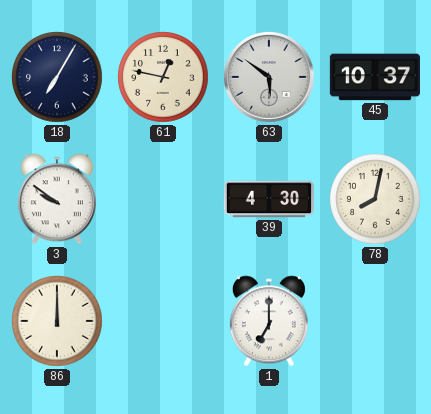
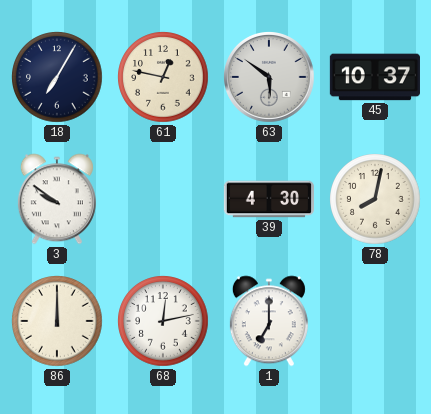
68: none -> 12:13
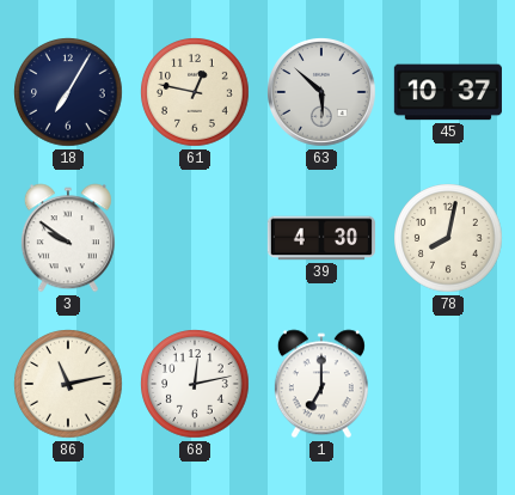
63: 5:51 -> 5:52
86: 12:00 -> 11:13
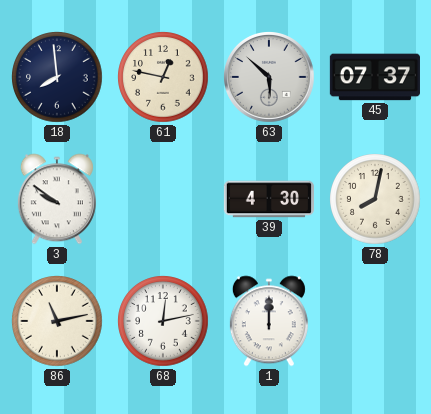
18: 7:05 -> 7:59
45: 10:37 -> 07:37
1: 7:00 -> 12:00
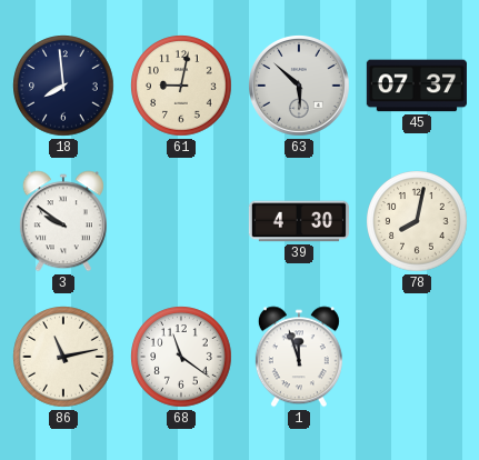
61: 12:47 -> 9:02
68: 12:13 -> 11:21
1: 12:00 -> 11:57
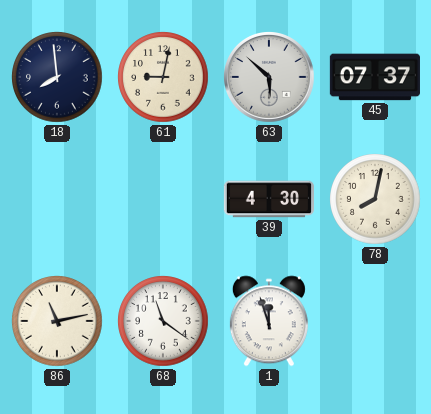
3: 9:51 -> none
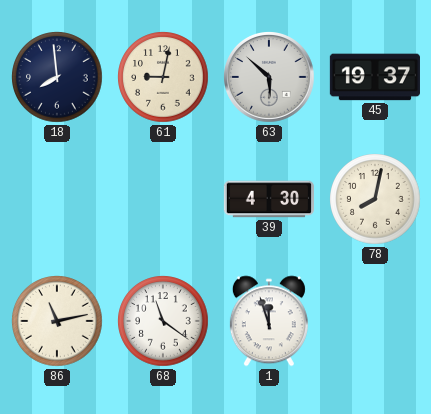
45: 07:37 -> 19:37
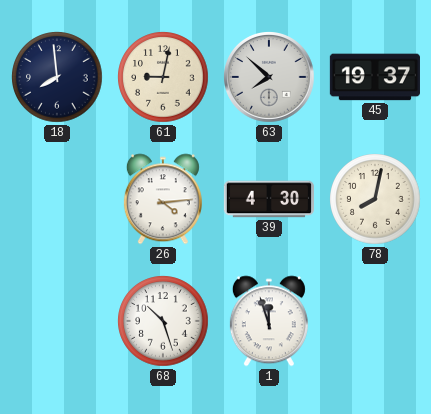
63: 5:52 -> 7:52
26: none -> 4:14
86: 11:13 -> none
68: 11:21 -> 10:27
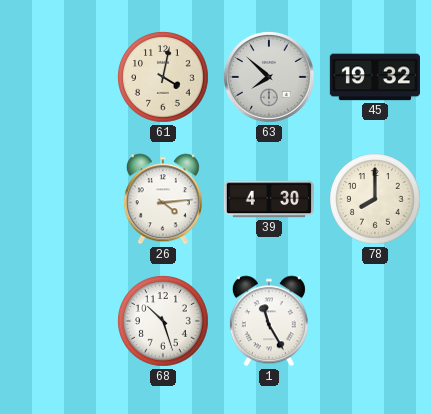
18: 7:59 -> none
61: 9:02 -> 4:02
45: 19:37 -> 19:32
78: 8:02 -> 8:00
1: 11:57 -> 11:25
